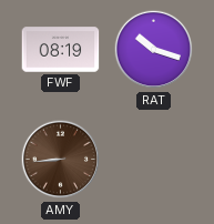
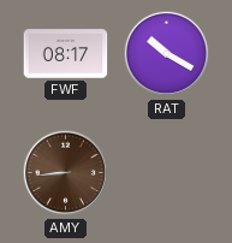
FWF: 08:19 -> 08:17
RAT: 10:18 -> 10:20
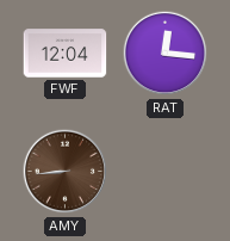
FWF: 08:17 -> 12:04
RAT: 10:20 -> 12:16
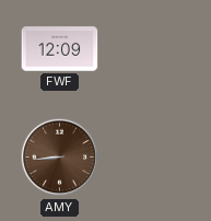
FWF: 12:04 -> 12:09
RAT: 12:16 -> none
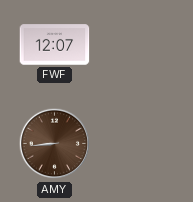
FWF: 12:09 -> 12:07
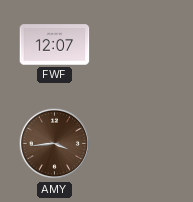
AMY: 8:44 -> 3:44
